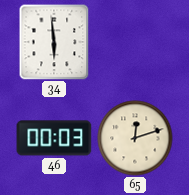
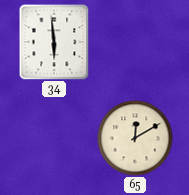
46: 00:03 -> none
65: 12:12 -> 12:10
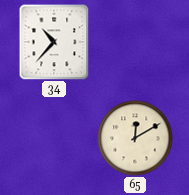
34: 5:59 -> 10:37
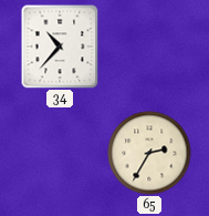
65: 12:10 -> 2:35
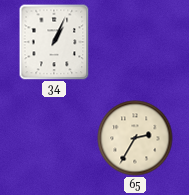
34: 10:37 -> 1:04
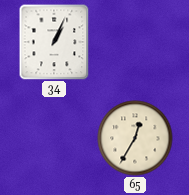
65: 2:35 -> 12:35
